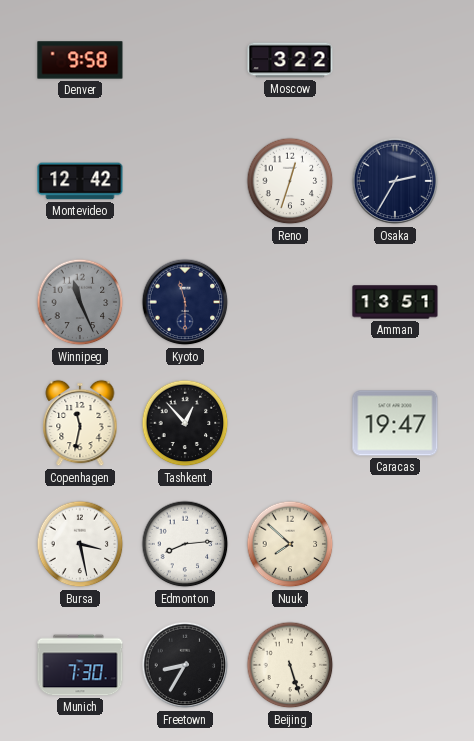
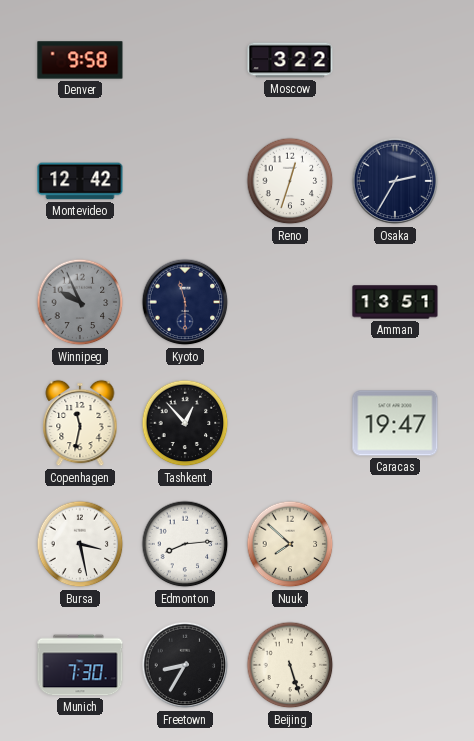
Winnipeg: 11:26 -> 9:56
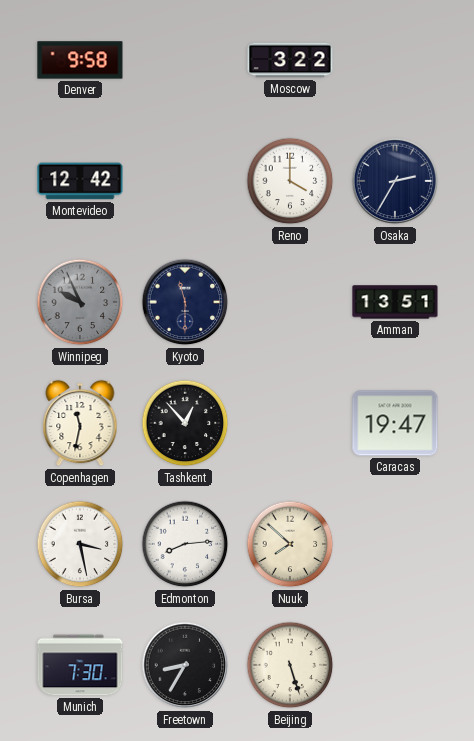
Reno: 12:33 -> 4:00
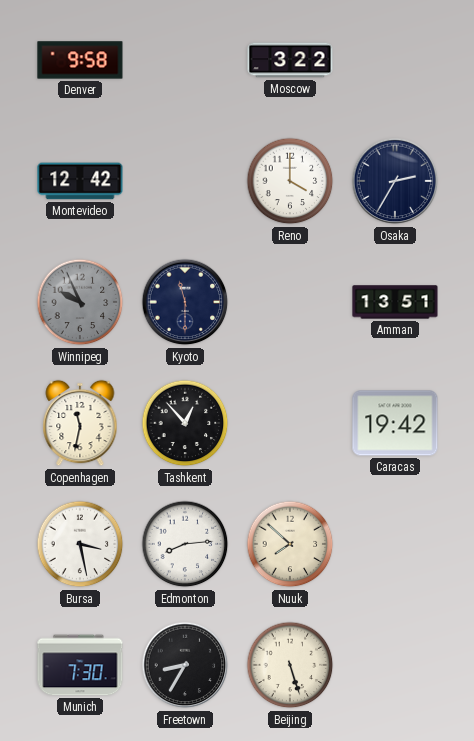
Caracas: 19:47 -> 19:42
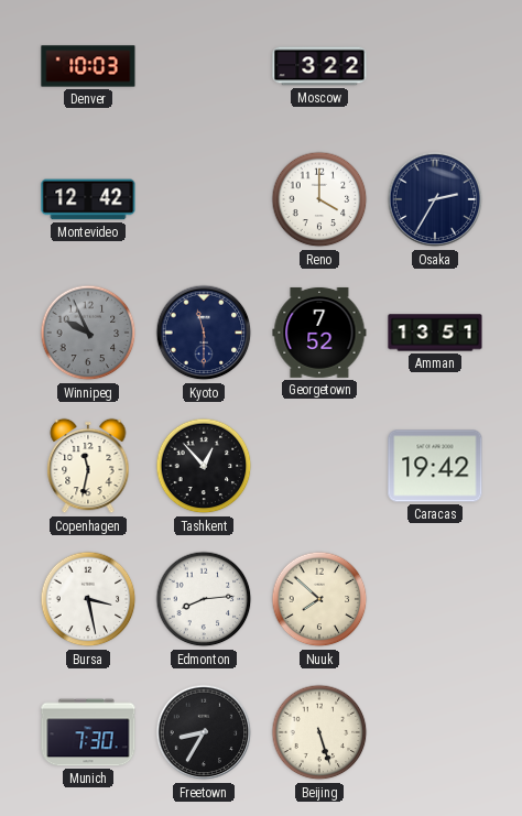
Denver: 9:58 -> 10:03
Georgetown: none -> 7:52
